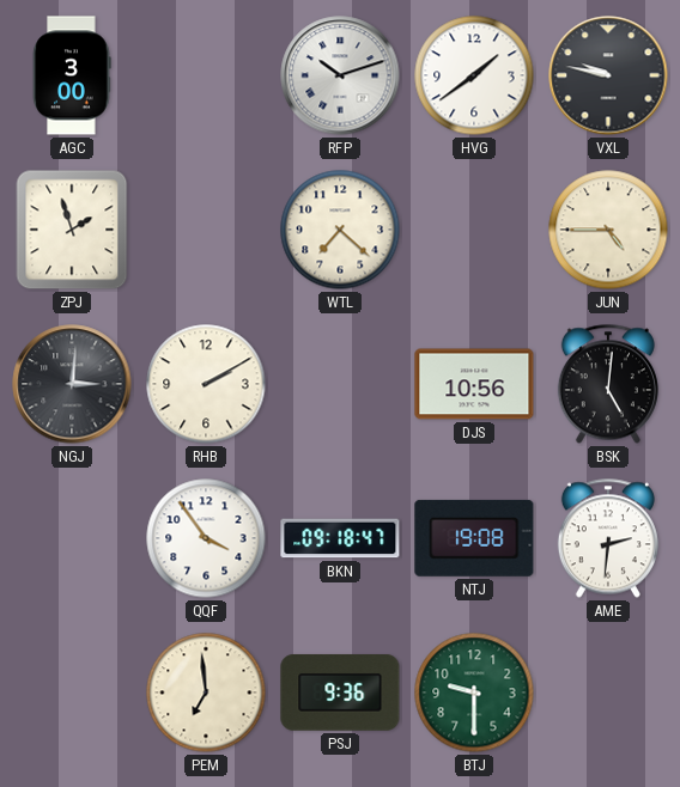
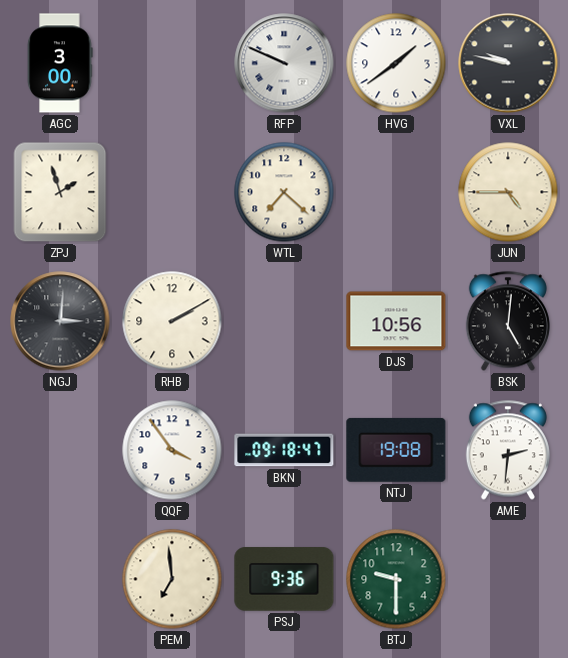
RFP: 10:12 -> 9:49
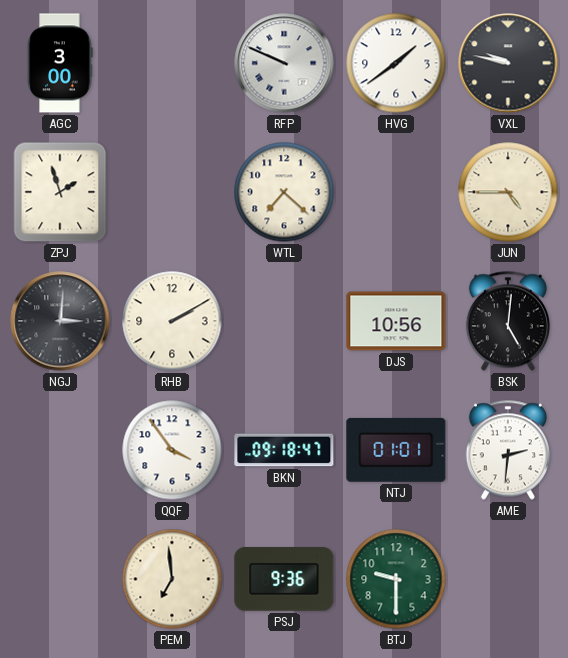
NTJ: 19:08 -> 01:01
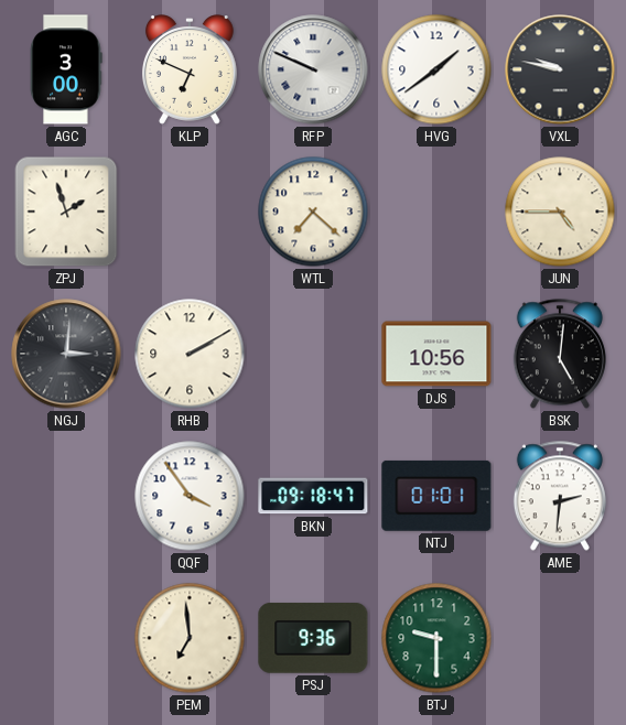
KLP: none -> 6:49
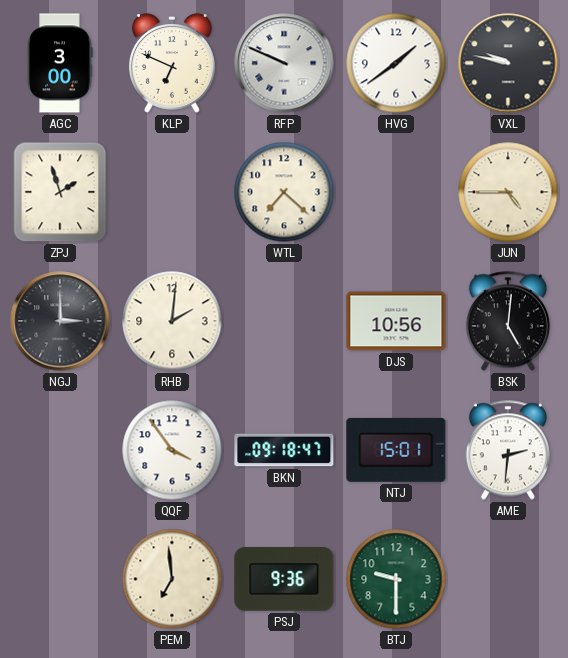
NGJ: 3:01 -> 3:00
RHB: 2:10 -> 2:01
NTJ: 01:01 -> 15:01
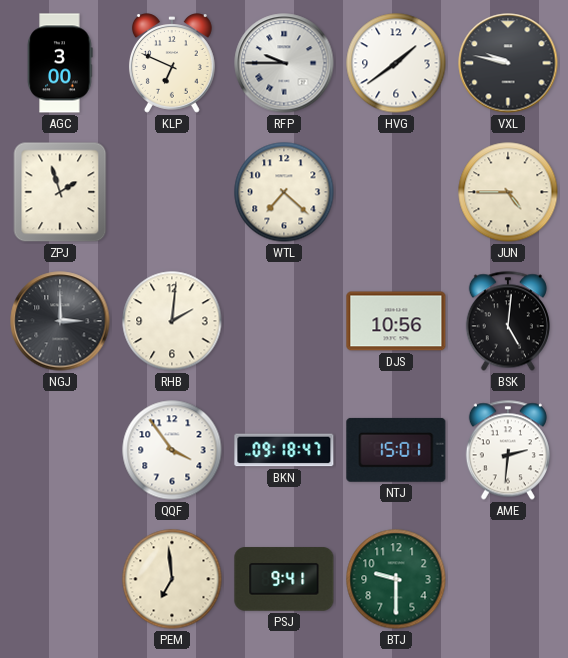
RFP: 9:49 -> 9:45
PSJ: 9:36 -> 9:41
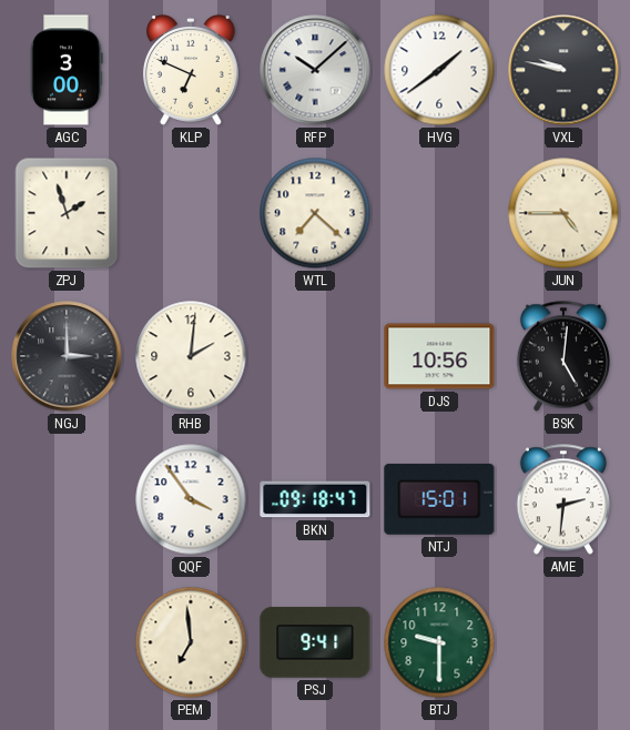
RFP: 9:45 -> 10:08
